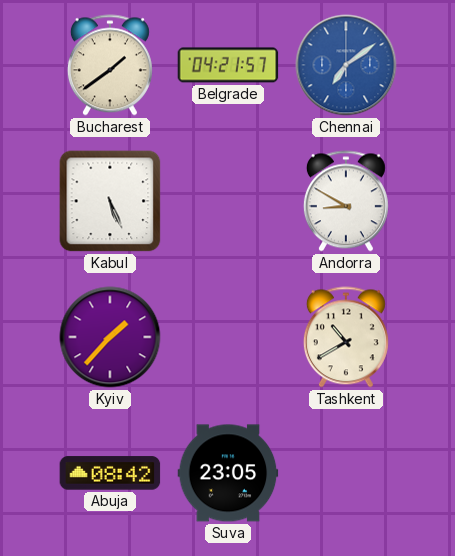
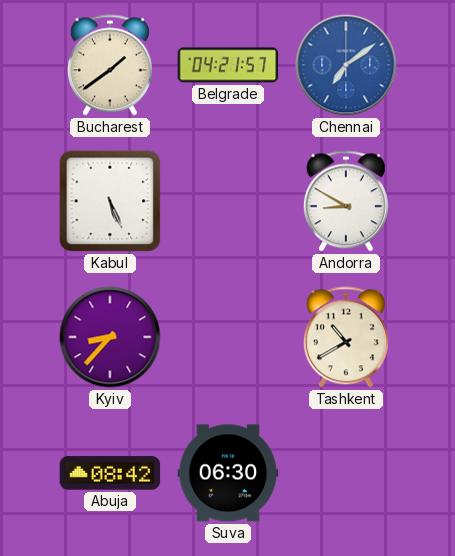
Kyiv: 1:37 -> 8:37
Suva: 23:05 -> 06:30
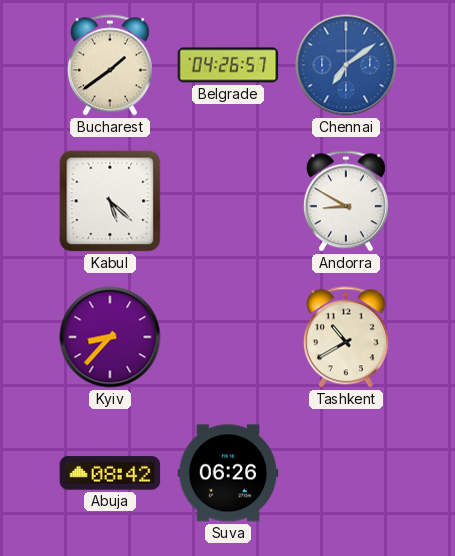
Belgrade: 04:21 -> 04:26
Kabul: 5:26 -> 5:22
Suva: 06:30 -> 06:26
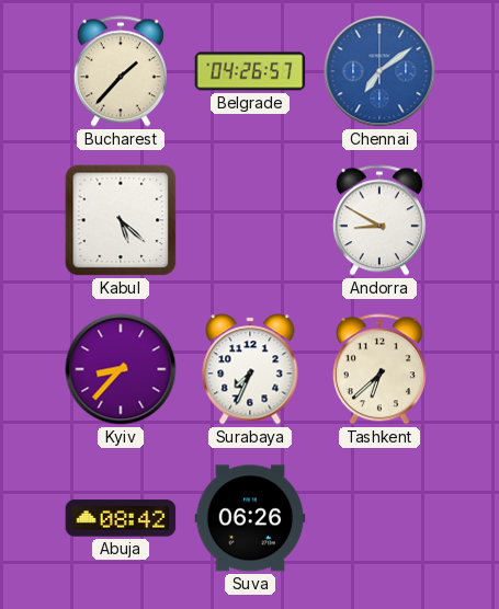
Bucharest: 1:39 -> 1:37
Surabaya: none -> 7:34
Tashkent: 10:40 -> 6:38
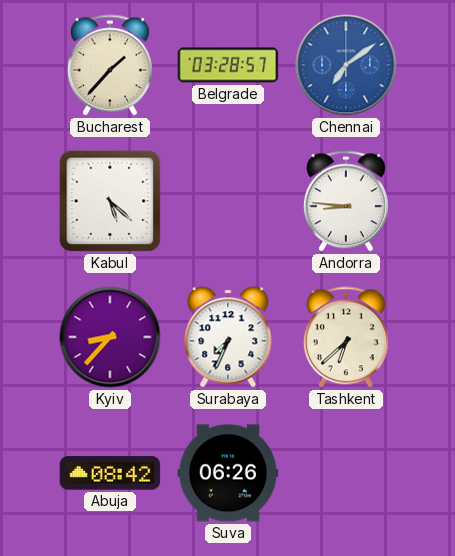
Belgrade: 04:26 -> 03:28
Andorra: 8:50 -> 8:46
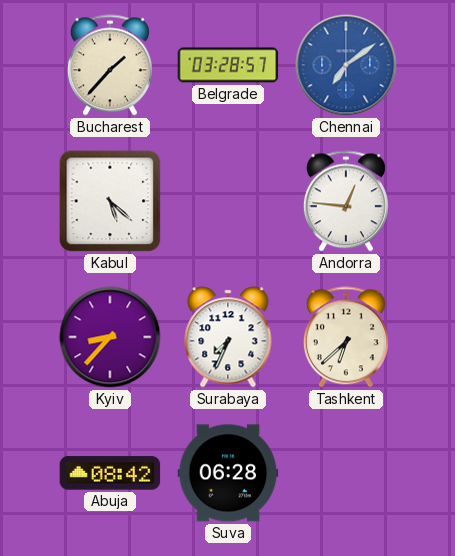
Andorra: 8:46 -> 12:46
Suva: 06:26 -> 06:28
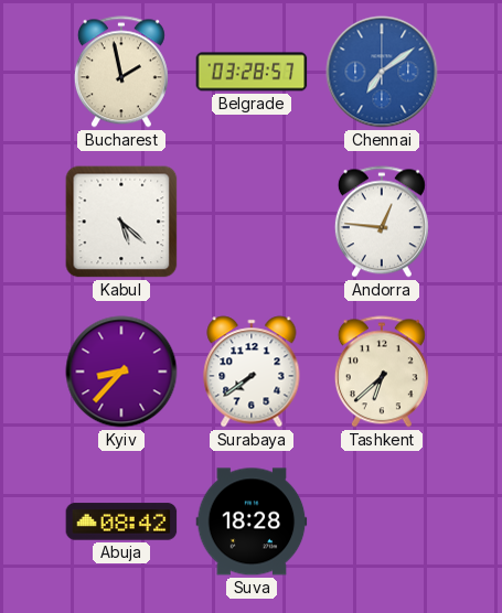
Bucharest: 1:37 -> 1:58
Surabaya: 7:34 -> 7:39
Suva: 06:28 -> 18:28
